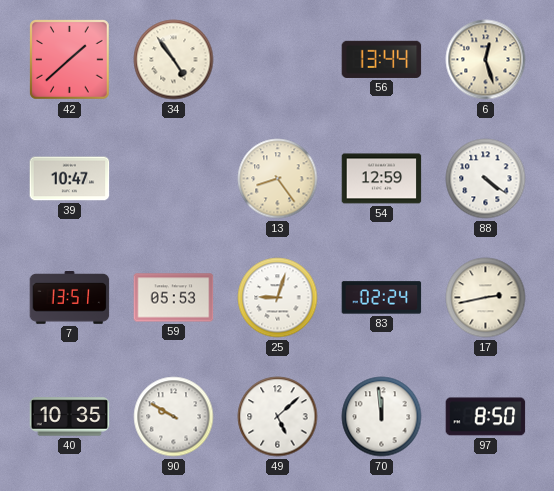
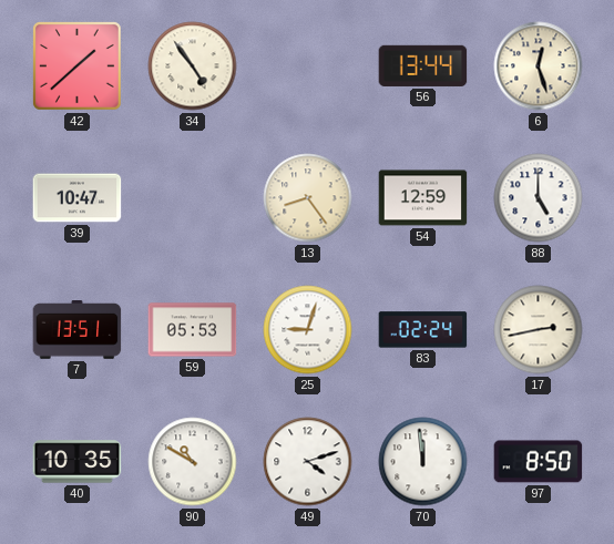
88: 4:21 -> 5:00
90: 9:50 -> 10:50
49: 5:08 -> 4:12
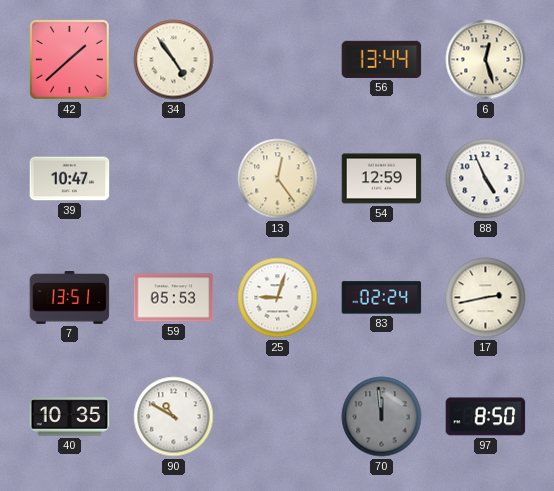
13: 8:24 -> 12:24
88: 5:00 -> 4:56
49: 4:12 -> none
70 dial: white -> grey
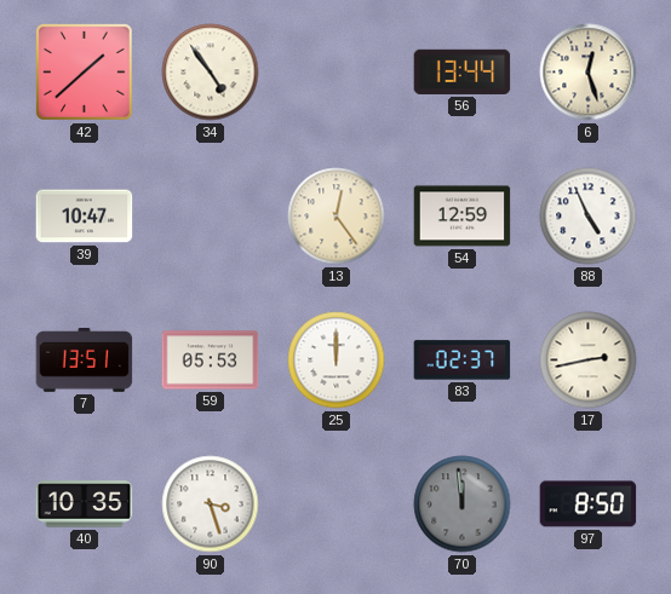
25: 9:03 -> 12:00
83: 02:24 -> 02:37
90: 10:50 -> 3:27
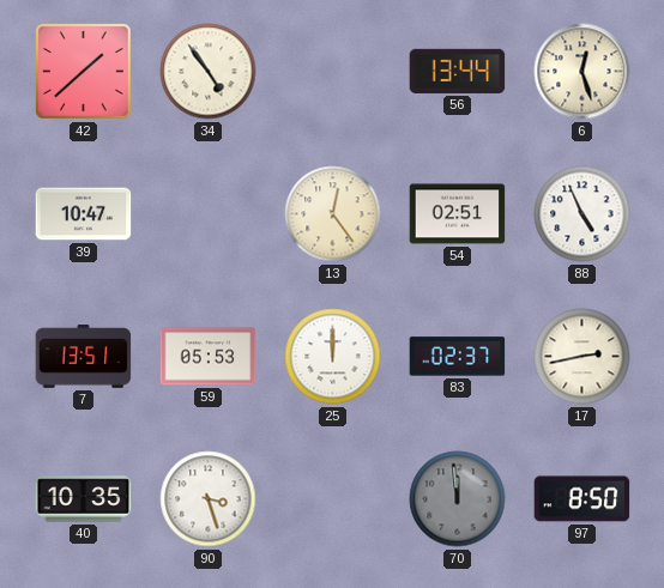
54: 12:59 -> 02:51
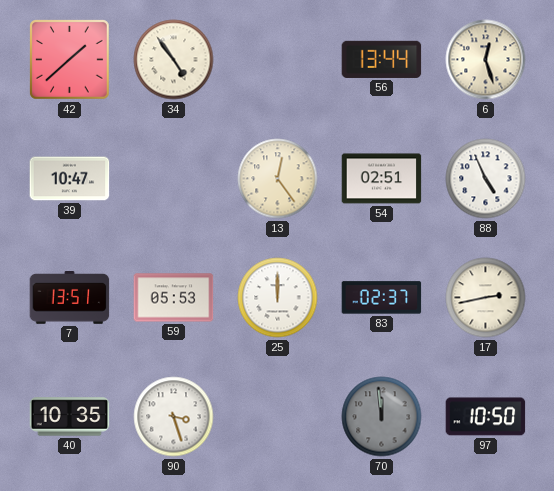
97: 8:50 -> 10:50
